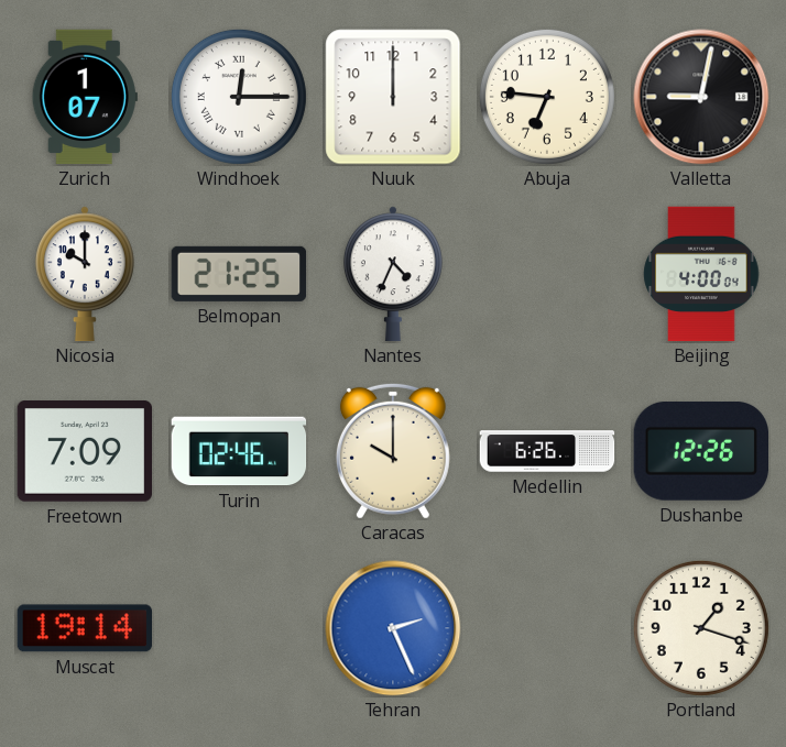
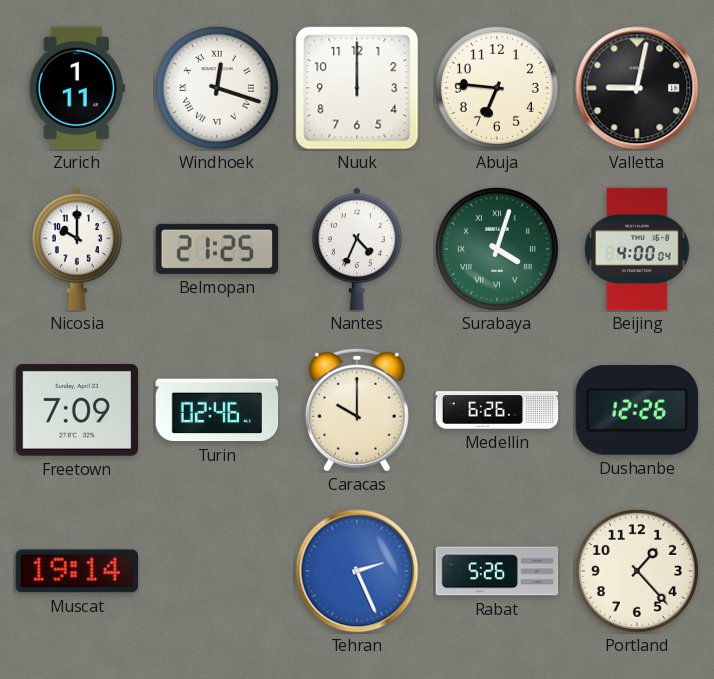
Zurich: 1:07 -> 1:11
Windhoek: 12:15 -> 12:18
Surabaya: none -> 4:03
Rabat: none -> 5:26
Portland: 1:18 -> 1:23
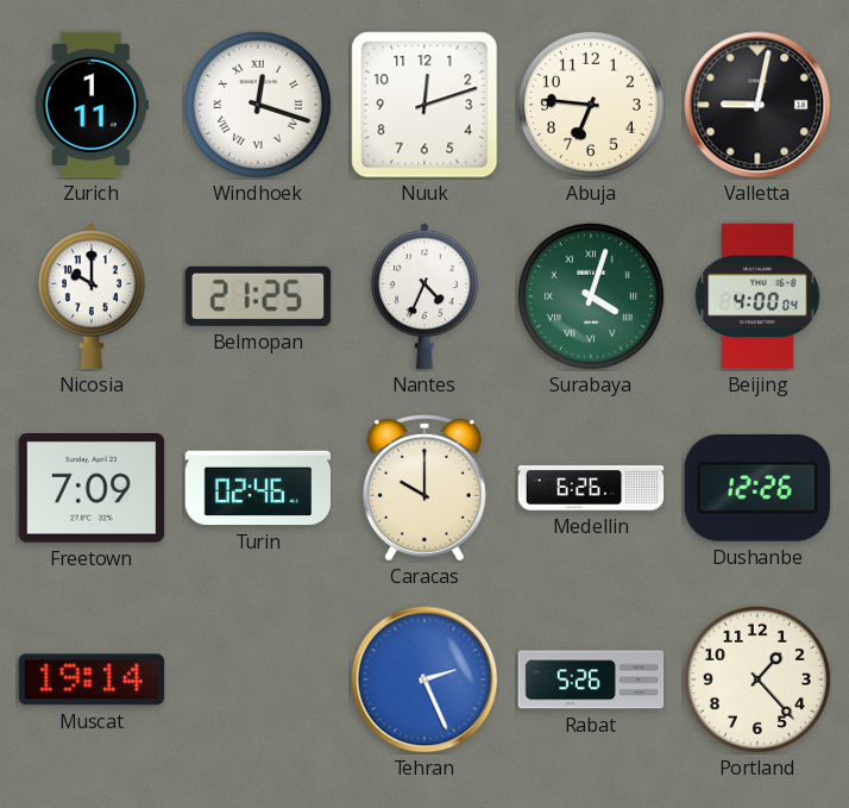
Nuuk: 12:00 -> 12:12
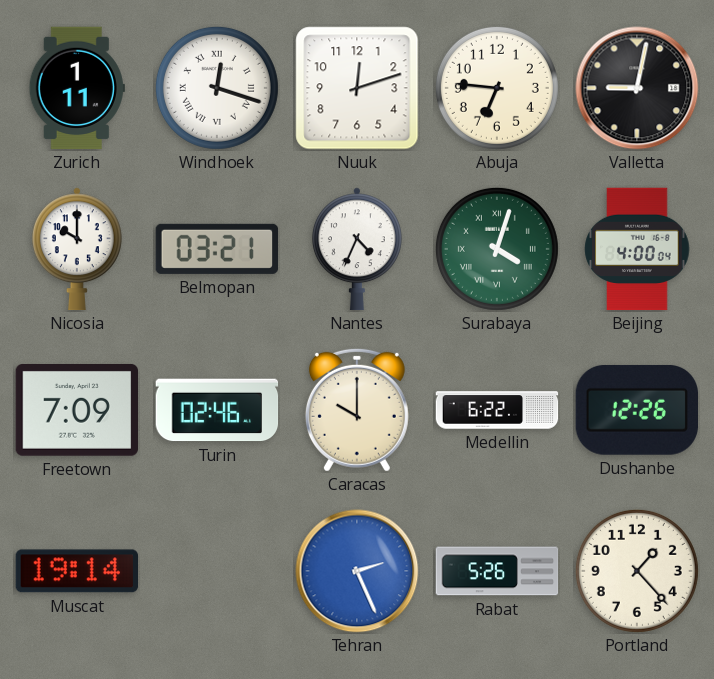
Belmopan: 21:25 -> 03:21
Medellin: 6:26 -> 6:22
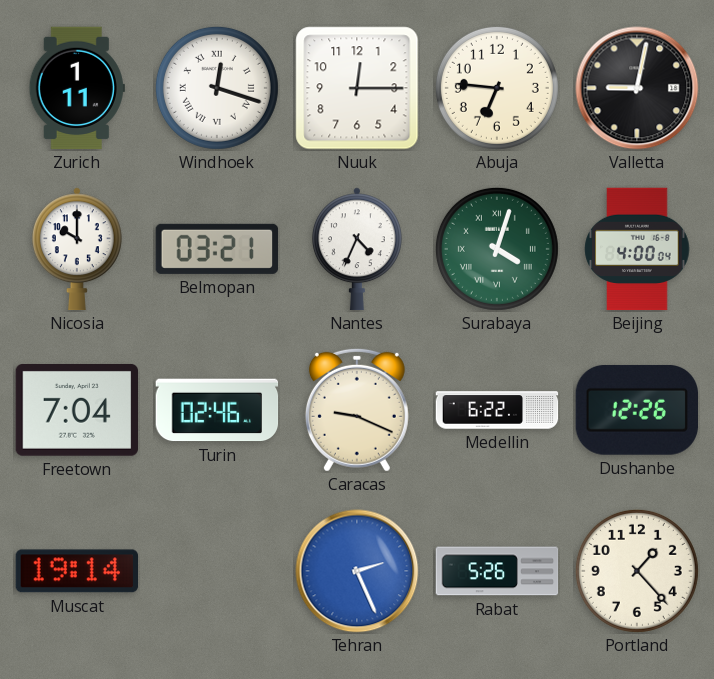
Nuuk: 12:12 -> 12:15
Freetown: 7:09 -> 7:04
Caracas: 10:00 -> 9:19
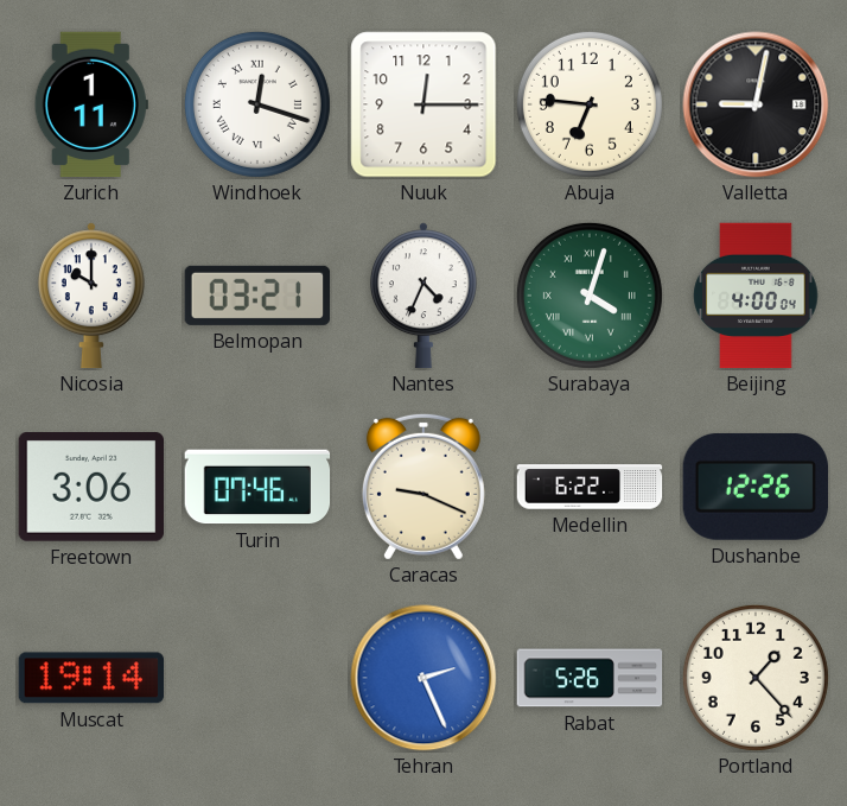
Freetown: 7:04 -> 3:06
Turin: 02:46 -> 07:46
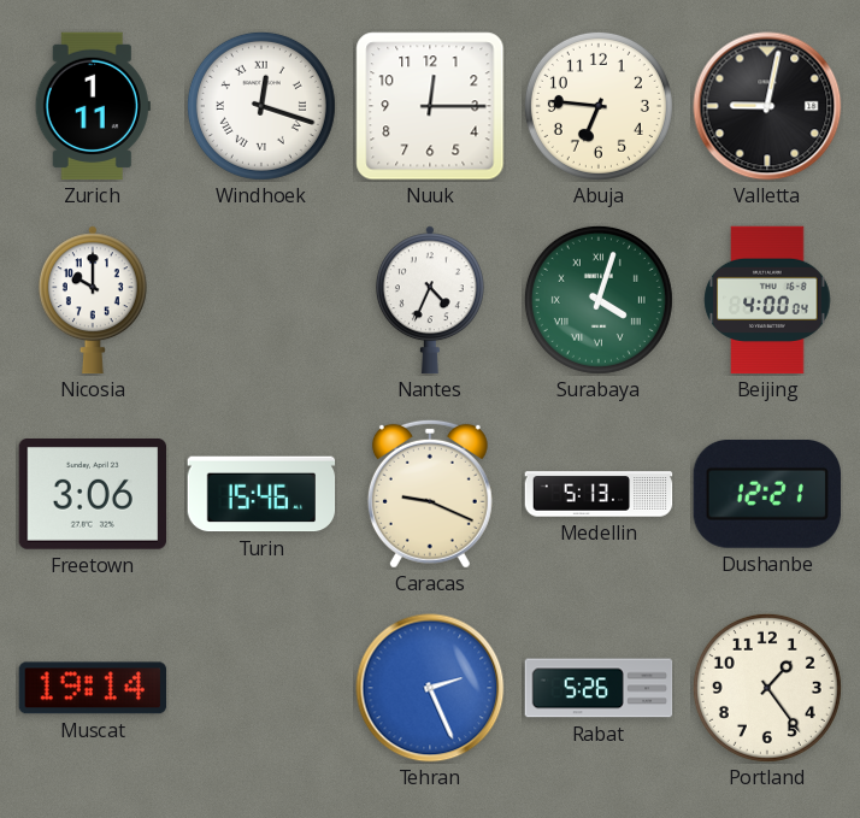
Belmopan: 03:21 -> none
Turin: 07:46 -> 15:46
Medellin: 6:22 -> 5:13
Dushanbe: 12:26 -> 12:21
Portland: 1:23 -> 1:24
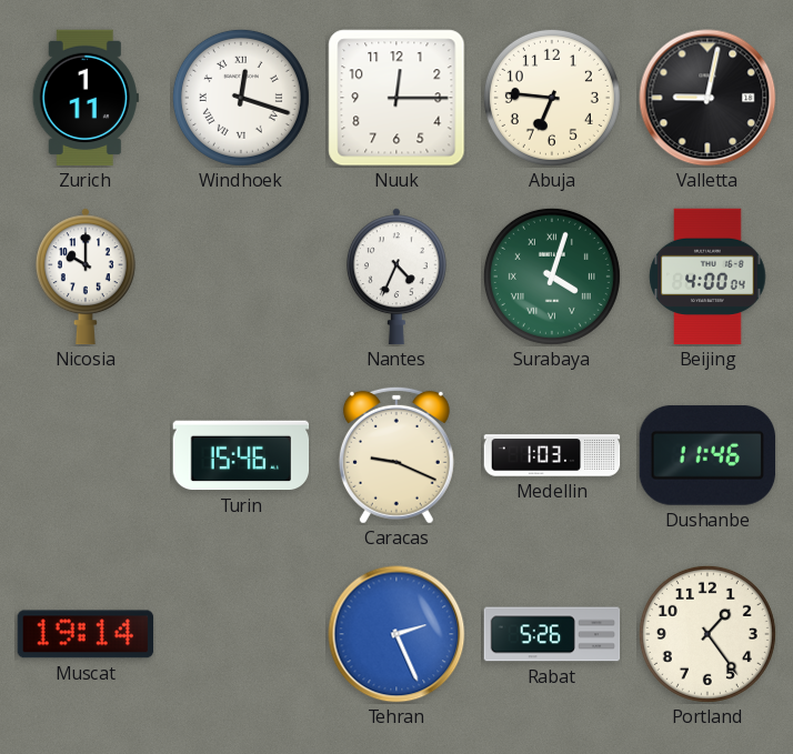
Freetown: 3:06 -> none
Medellin: 5:13 -> 1:03
Dushanbe: 12:21 -> 11:46
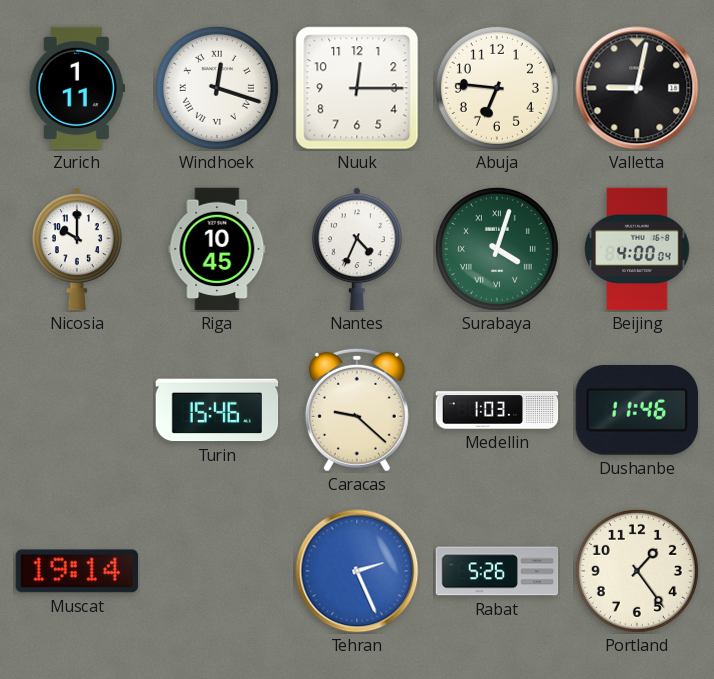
Riga: none -> 10:45
Caracas: 9:19 -> 9:22
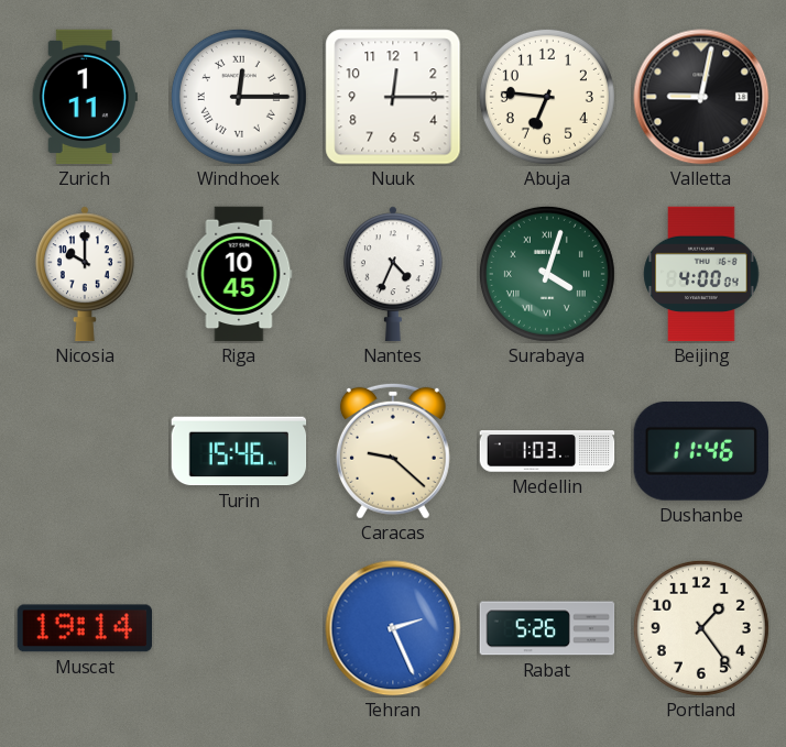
Windhoek: 12:18 -> 12:15
